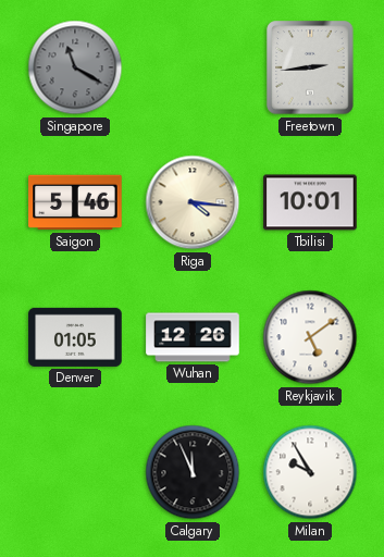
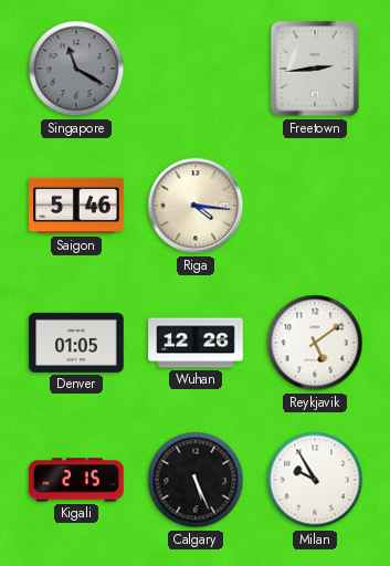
Tbilisi: 10:01 -> none
Kigali: none -> 2:15
Calgary: 11:56 -> 5:26
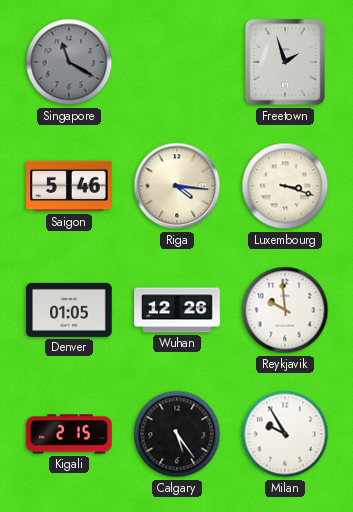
Freetown: 2:44 -> 1:57
Luxembourg: none -> 3:18
Reykjavik: 5:09 -> 9:59
Calgary: 5:26 -> 5:24
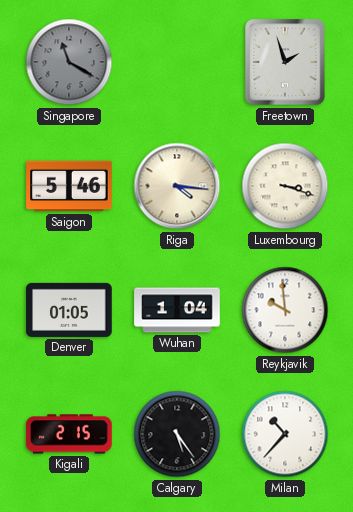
Wuhan: 12:26 -> 1:04
Milan: 9:55 -> 10:37
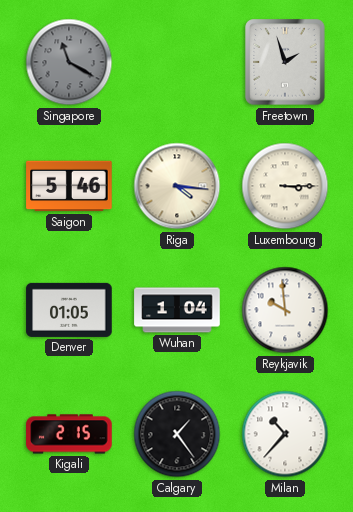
Luxembourg: 3:18 -> 3:15
Calgary: 5:24 -> 1:24
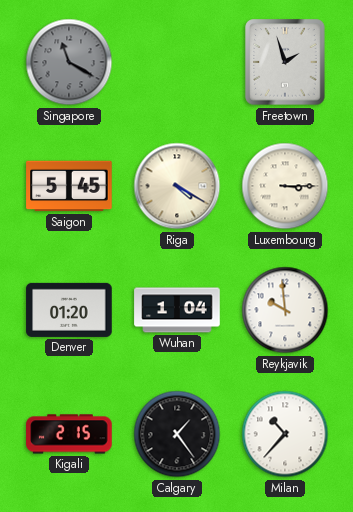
Saigon: 5:46 -> 5:45
Riga: 4:16 -> 4:20
Denver: 01:05 -> 01:20
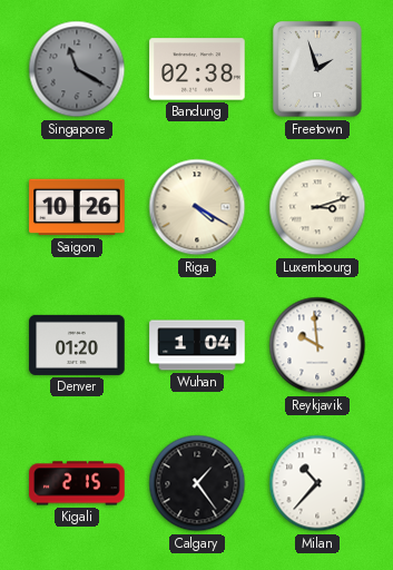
Bandung: none -> 02:38
Saigon: 5:45 -> 10:26
Luxembourg: 3:15 -> 3:12
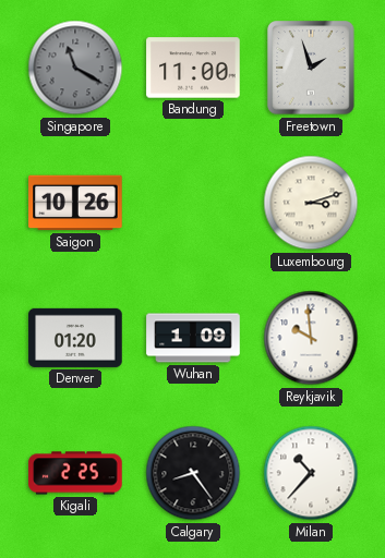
Bandung: 02:38 -> 11:00
Riga: 4:20 -> none
Wuhan: 1:04 -> 1:09
Kigali: 2:15 -> 2:25
Calgary: 1:24 -> 8:24
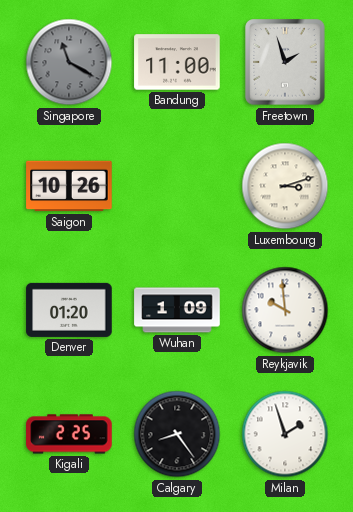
Milan: 10:37 -> 1:57
